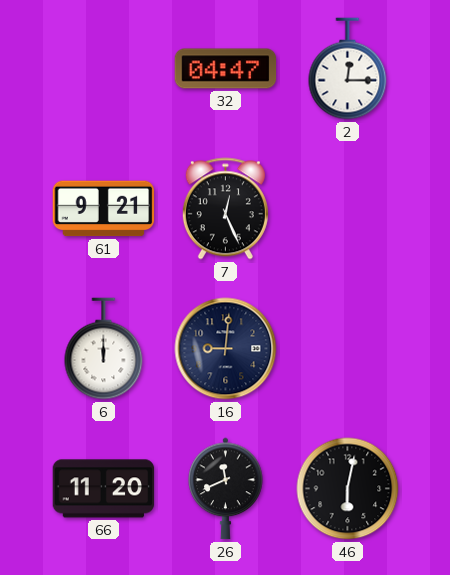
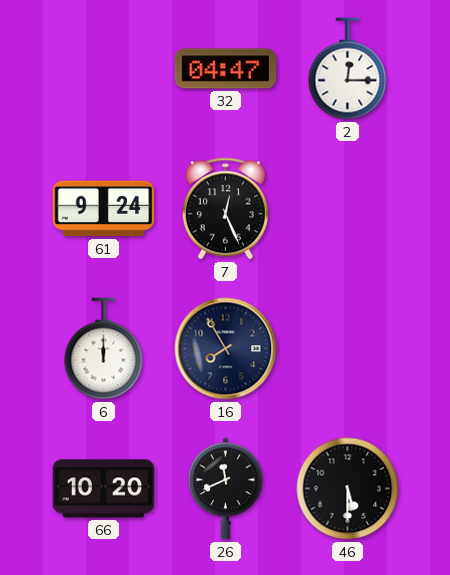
61: 9:21 -> 9:24
16: 9:01 -> 7:55
66: 11:20 -> 10:20
46: 6:02 -> 5:30
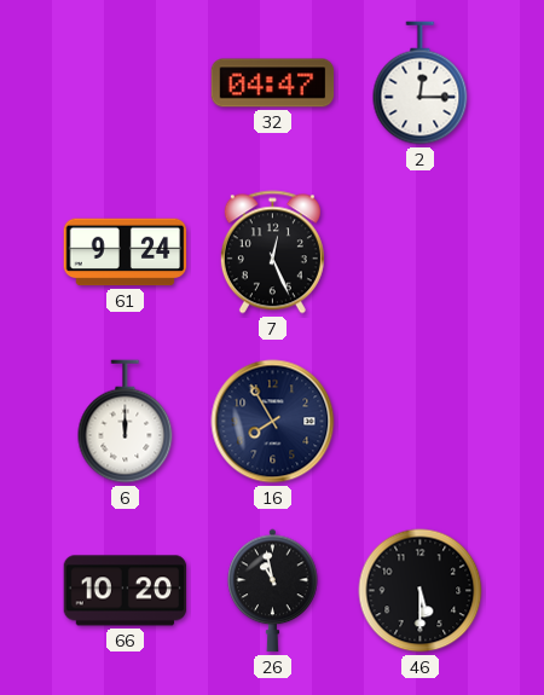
26: 11:41 -> 10:58
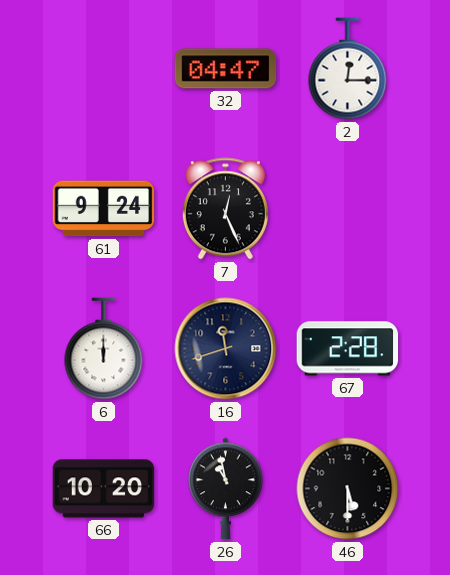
16: 7:55 -> 11:42
67: none -> 2:28
